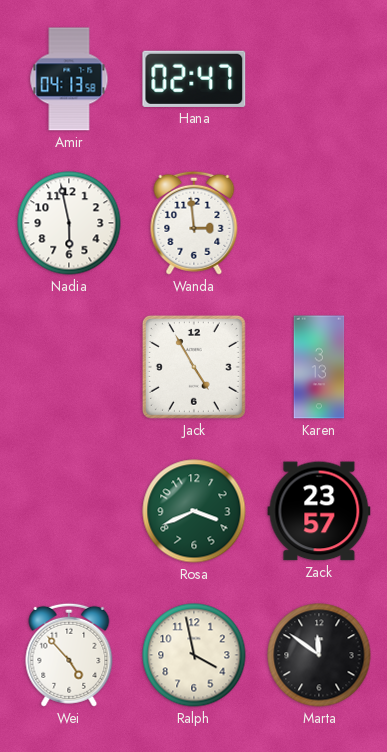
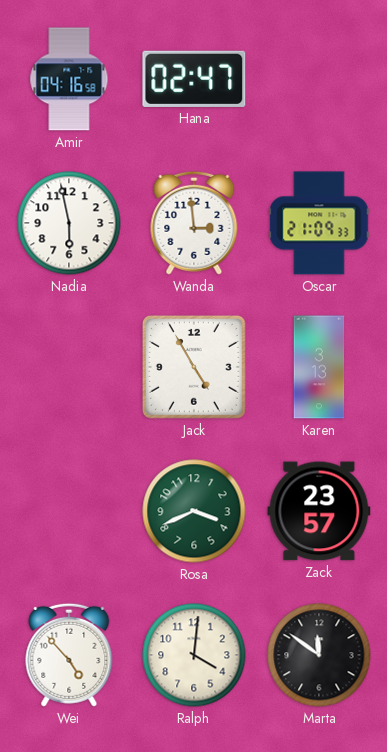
Amir: 04:13 -> 04:16
Oscar: none -> 21:09
Ralph: 3:58 -> 4:01
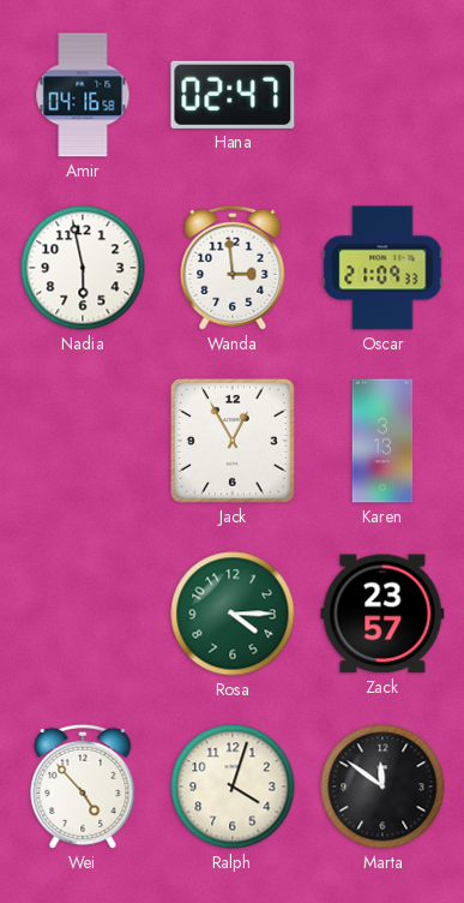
Jack: 4:55 -> 12:55
Rosa: 3:41 -> 4:15
Ralph: 4:01 -> 4:03
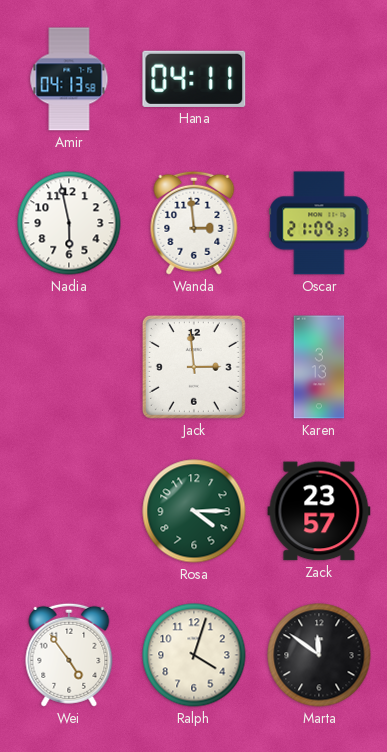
Amir: 04:16 -> 04:13
Hana: 02:47 -> 04:11
Jack: 12:55 -> 2:59
Wei: 4:53 -> 4:54
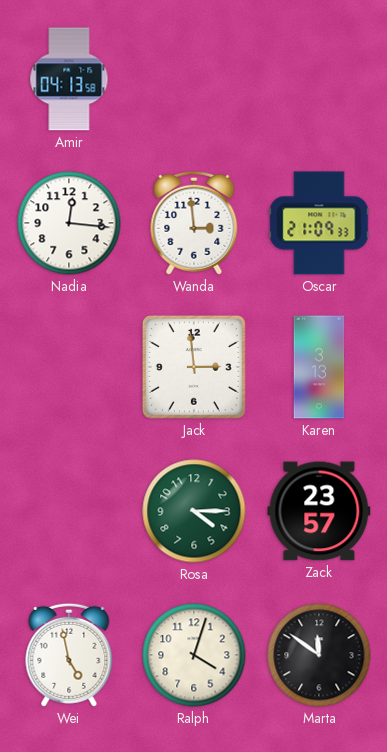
Hana: 04:11 -> none
Nadia: 5:58 -> 12:16
Wei: 4:54 -> 4:58
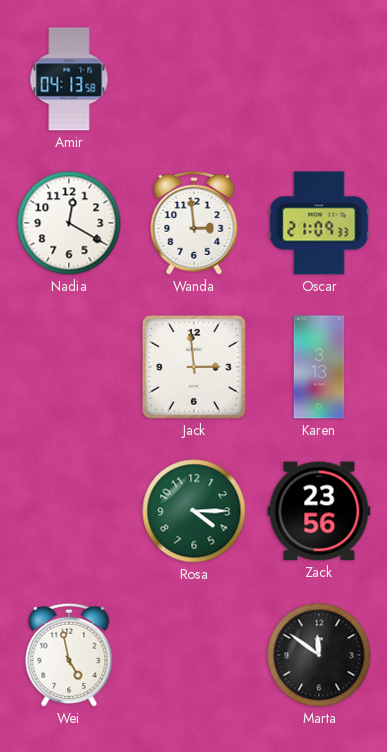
Nadia: 12:16 -> 12:20
Zack: 23:57 -> 23:56
Ralph: 4:03 -> none
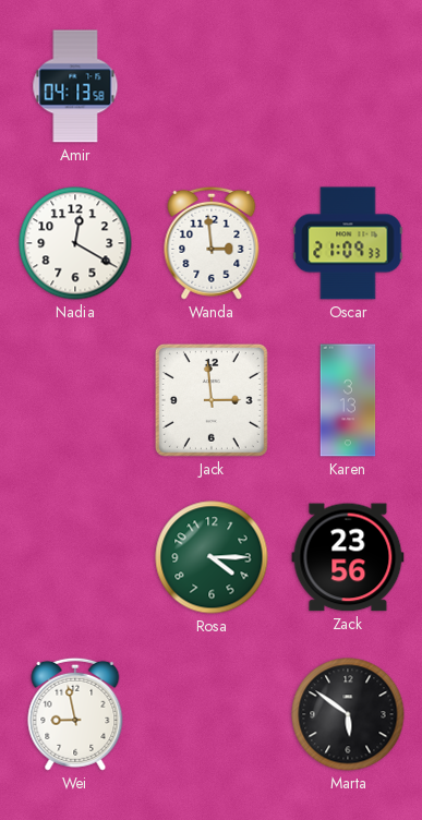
Wei: 4:58 -> 8:58
Marta: 11:51 -> 5:51
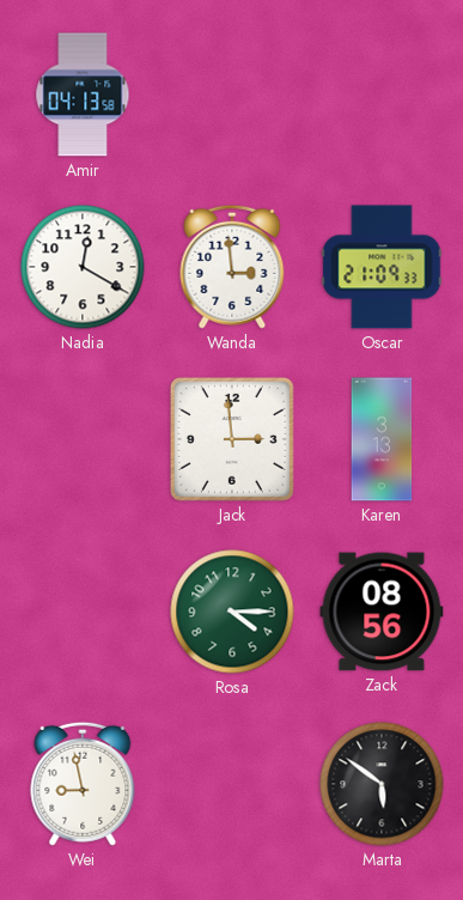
Zack: 23:56 -> 08:56
